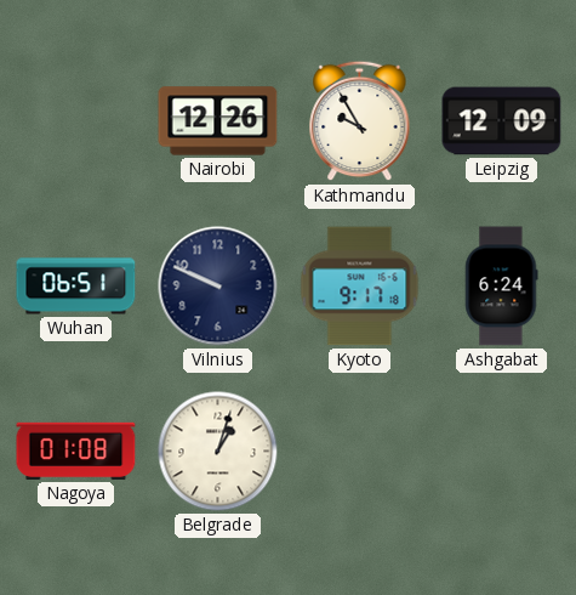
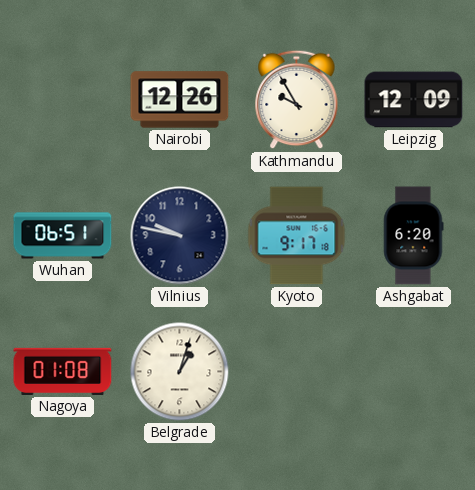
Vilnius: 9:49 -> 9:47
Ashgabat: 6:24 -> 6:20
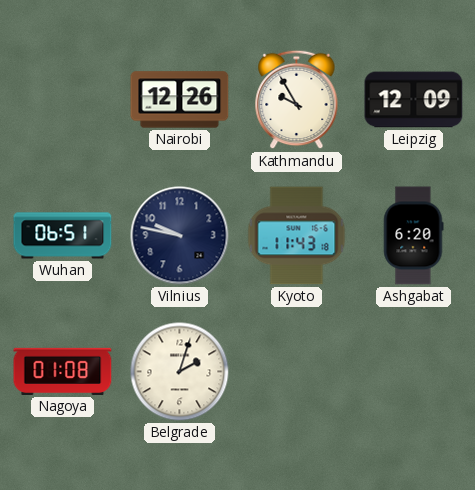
Kyoto: 9:17 -> 11:43
Belgrade: 1:03 -> 2:03
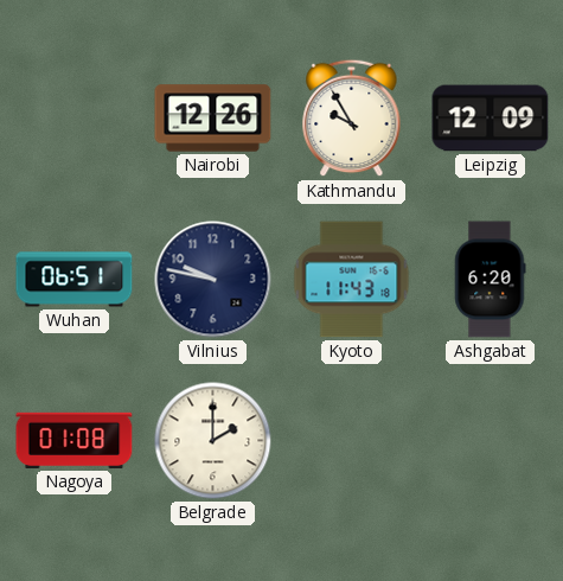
Belgrade: 2:03 -> 2:00
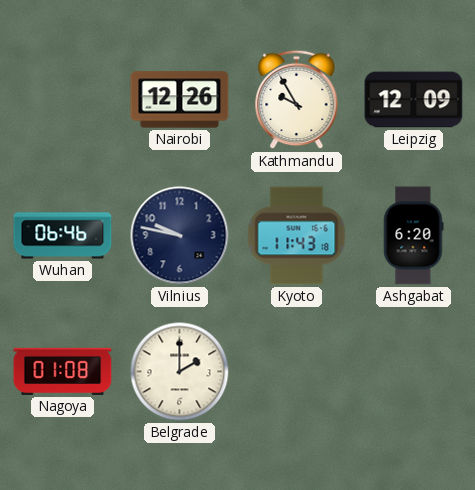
Wuhan: 06:51 -> 06:46
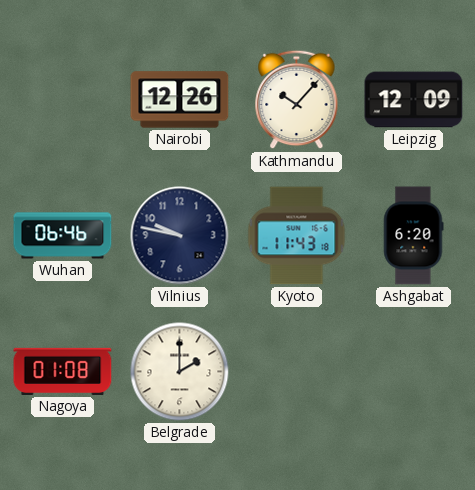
Kathmandu: 9:55 -> 10:07
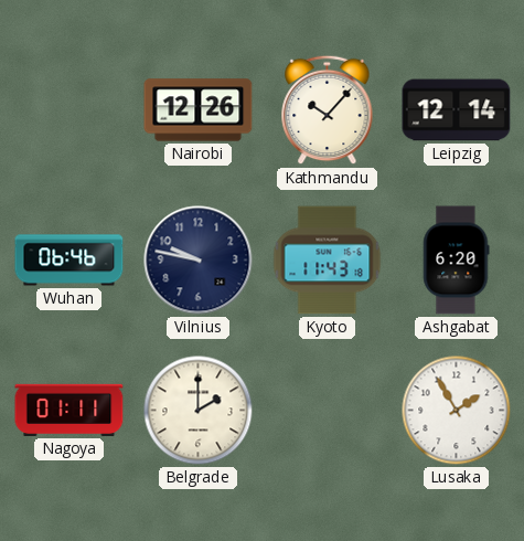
Leipzig: 12:09 -> 12:14
Nagoya: 01:08 -> 01:11
Lusaka: none -> 1:55
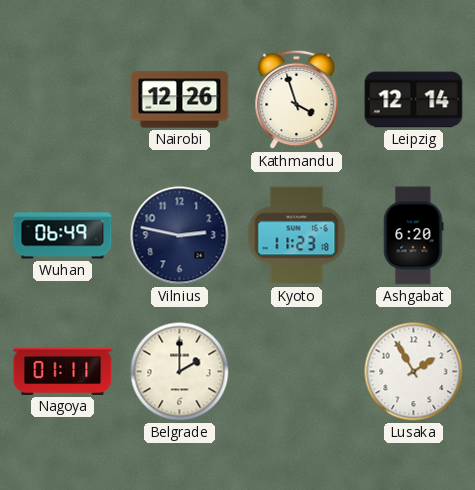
Kathmandu: 10:07 -> 3:57
Wuhan: 06:46 -> 06:49
Vilnius: 9:47 -> 2:47
Kyoto: 11:43 -> 11:23
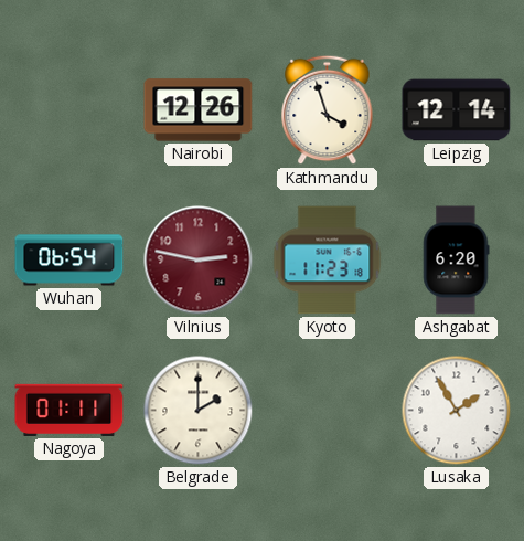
Wuhan: 06:49 -> 06:54
Vilnius dial: navy -> burgundy
